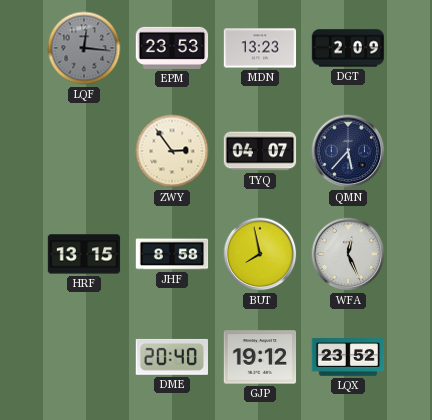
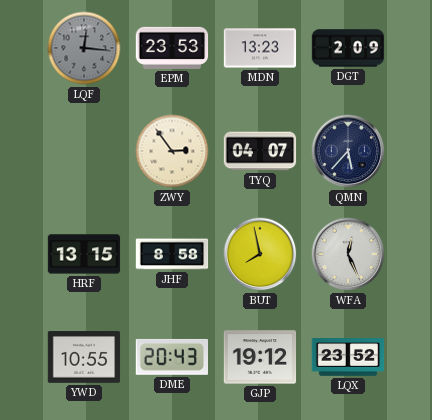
YWD: none -> 10:55
DME: 20:40 -> 20:43
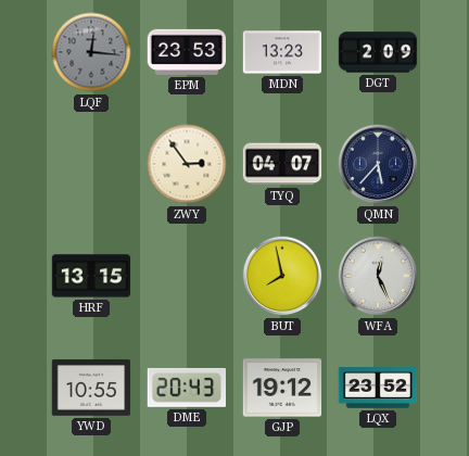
JHF: 8:58 -> none
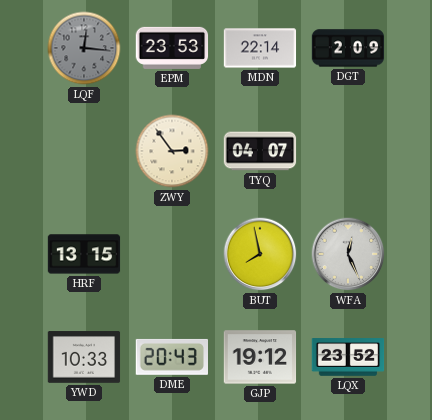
MDN: 13:23 -> 22:14
QMN: 5:37 -> none
YWD: 10:55 -> 10:33
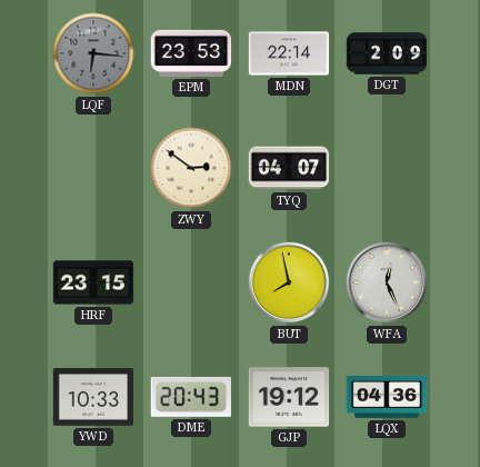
LQF: 12:16 -> 6:16
ZWY: 2:54 -> 2:51
HRF: 13:15 -> 23:15
LQX: 23:52 -> 04:36
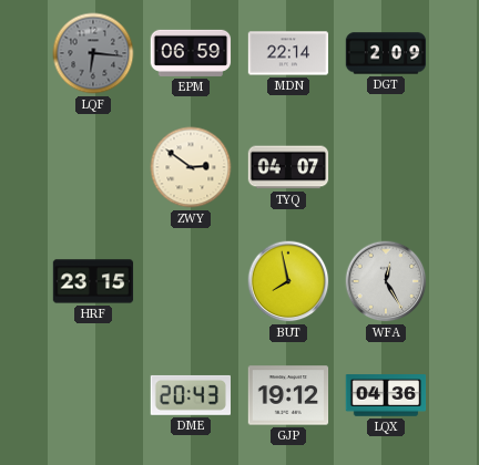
EPM: 23:53 -> 06:59
WFA: 12:26 -> 12:25
YWD: 10:33 -> none
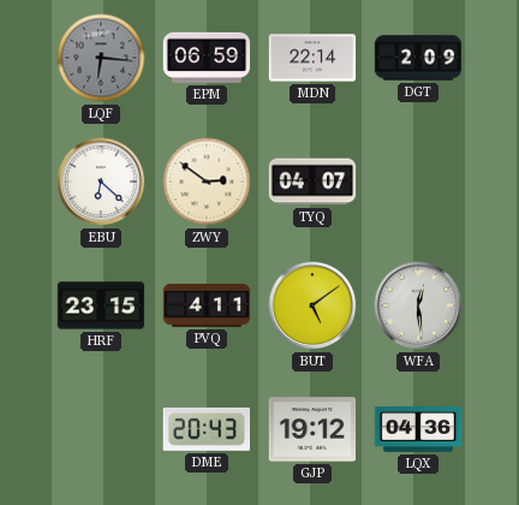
EBU: none -> 6:22
PVQ: none -> 4:11
BUT: 7:58 -> 5:09
WFA: 12:25 -> 12:29
